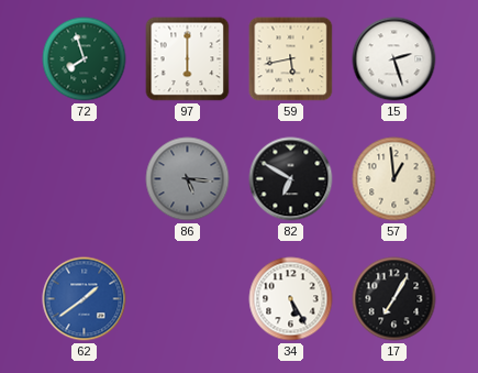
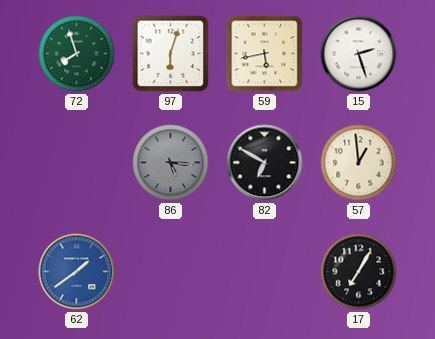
97: 6:00 -> 6:03
34: 5:25 -> none
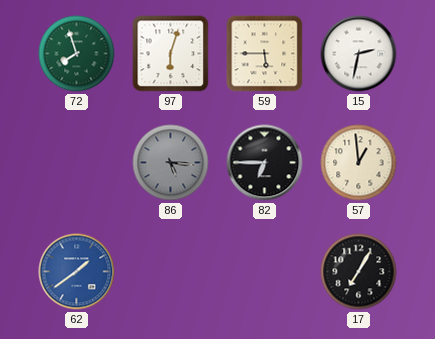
59: 5:43 -> 5:45
15: 2:27 -> 2:32
82: 6:50 -> 6:45
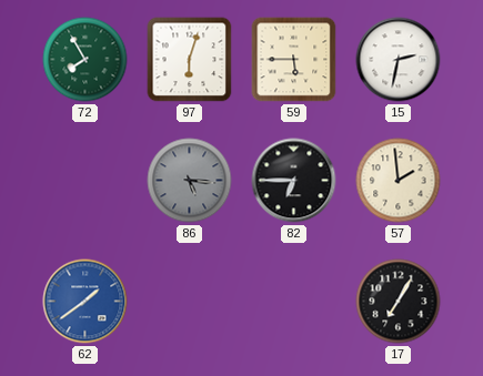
72: 7:57 -> 7:55
57: 12:59 -> 1:59
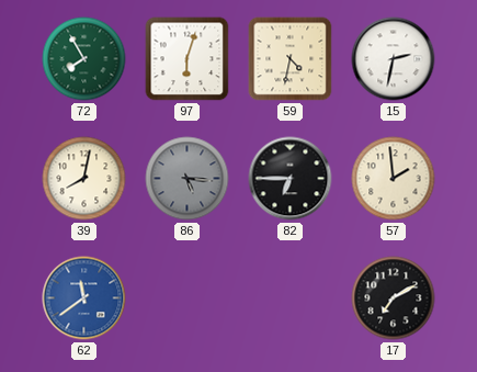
59: 5:45 -> 4:32
39: none -> 8:02
62: 1:39 -> 11:39
17: 7:05 -> 7:10
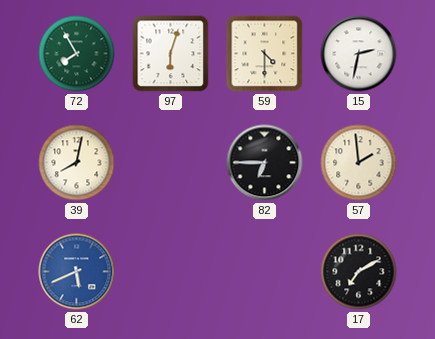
59: 4:32 -> 4:30
86: 5:16 -> none
62: 11:39 -> 5:41
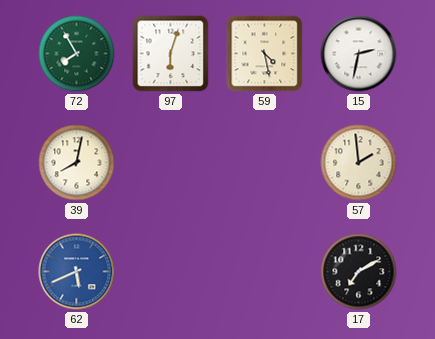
59: 4:30 -> 4:28
82: 6:45 -> none
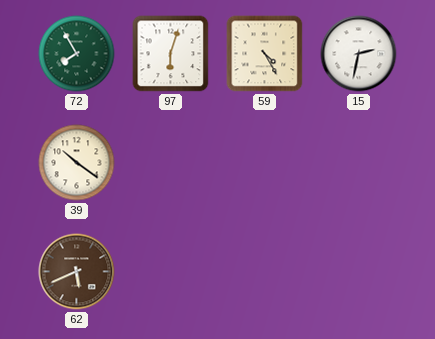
59: 4:28 -> 4:25
39: 8:02 -> 10:21
57: 1:59 -> none
62 dial: blue -> brown
17: 7:10 -> none
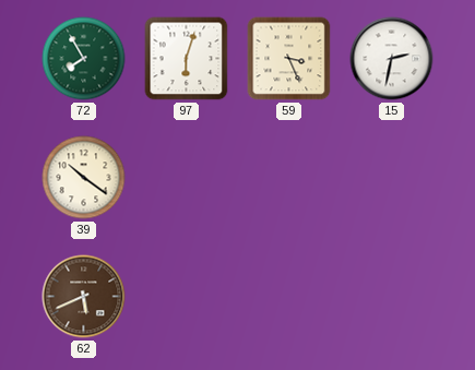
59: 4:25 -> 3:26
